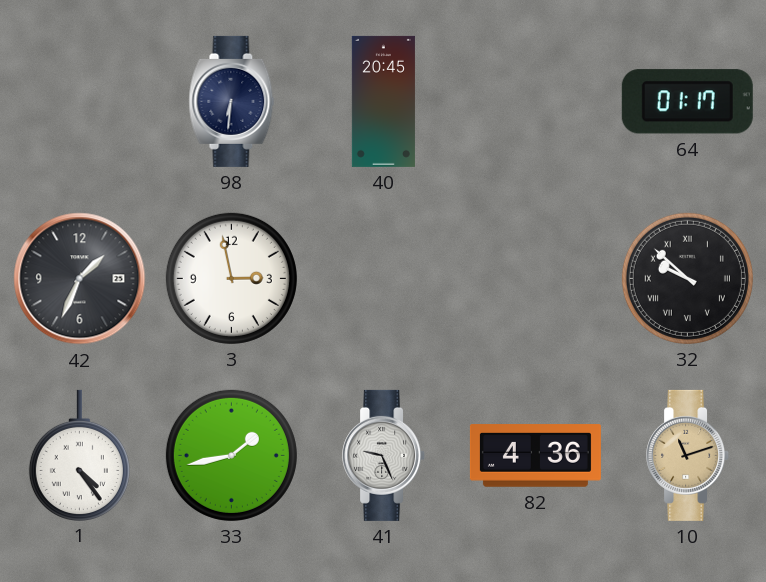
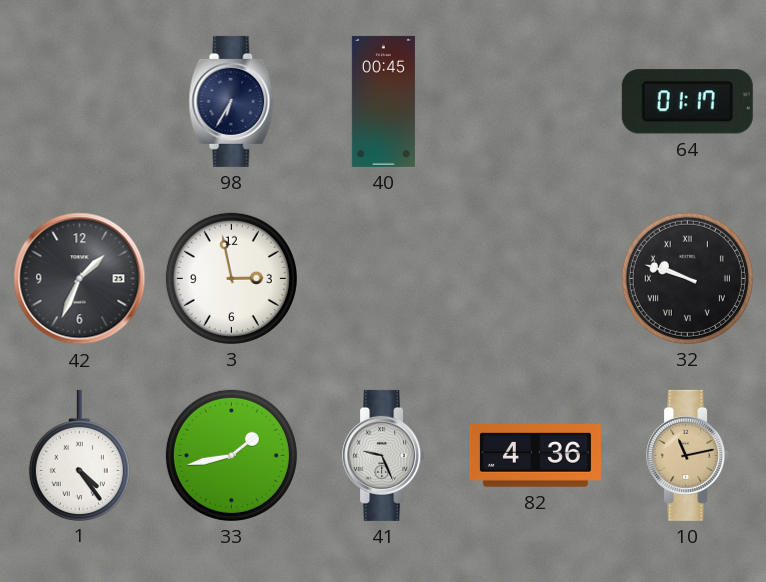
98: 6:31 -> 6:35
40: 20:45 -> 00:45
32: 9:52 -> 9:48
10: 11:12 -> 11:13
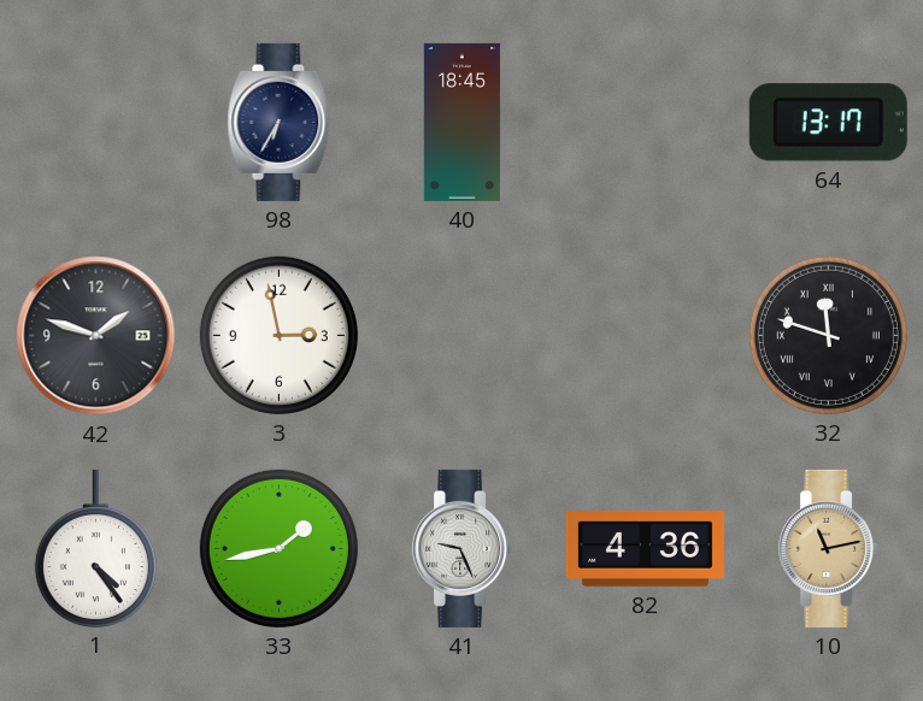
40: 00:45 -> 18:45
64: 01:17 -> 13:17
42: 1:34 -> 1:48
32: 9:48 -> 11:48
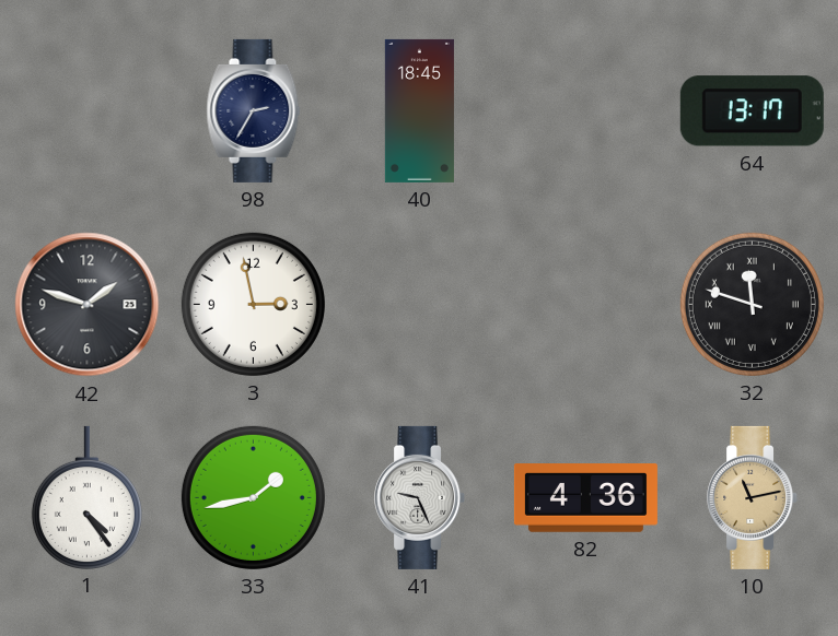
98: 6:35 -> 2:35
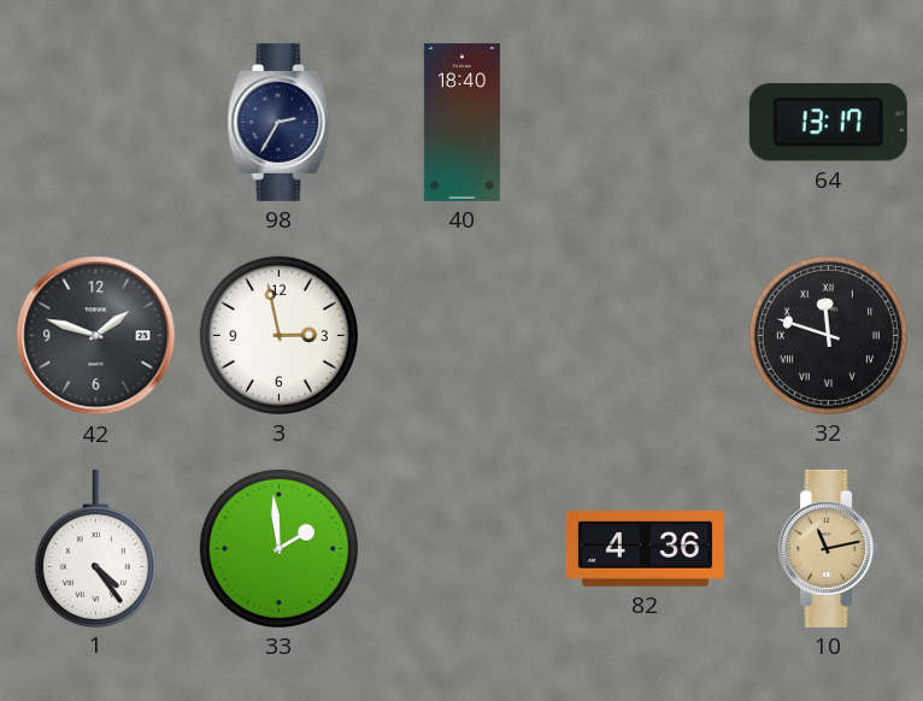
40: 18:45 -> 18:40
33: 1:43 -> 1:59
41: 9:26 -> none
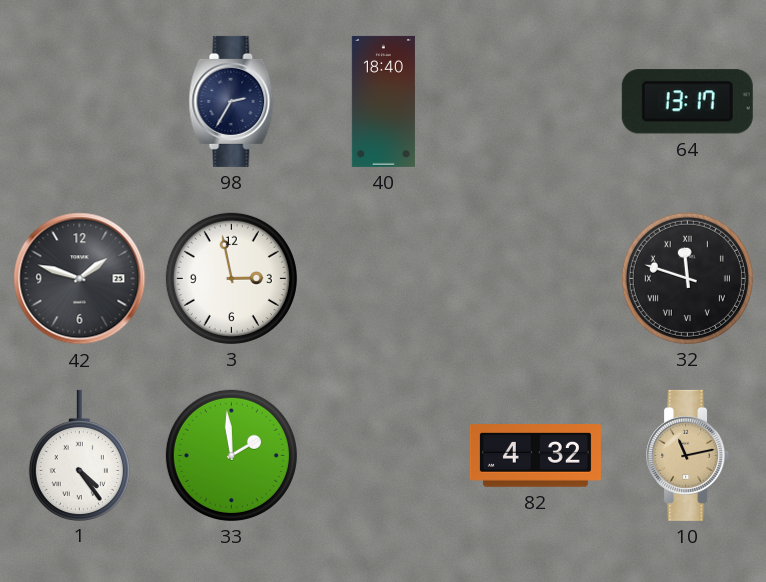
82: 4:36 -> 4:32
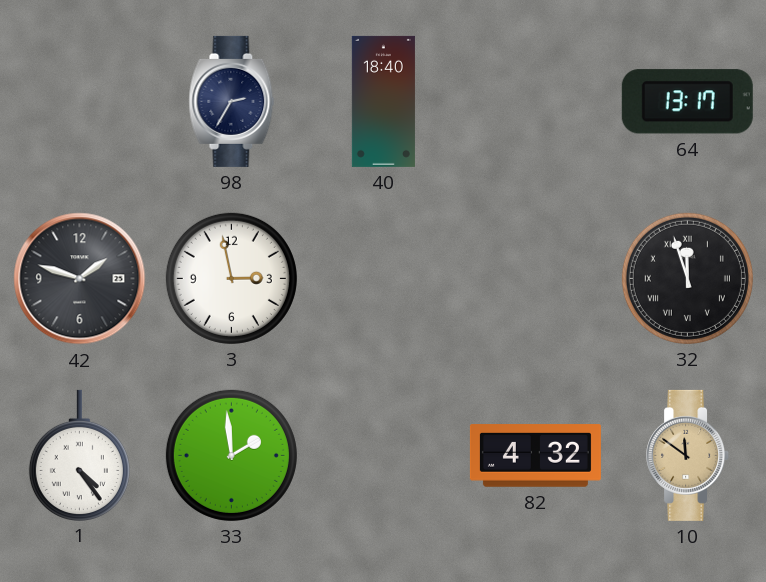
32: 11:48 -> 11:57
10: 11:13 -> 11:51
